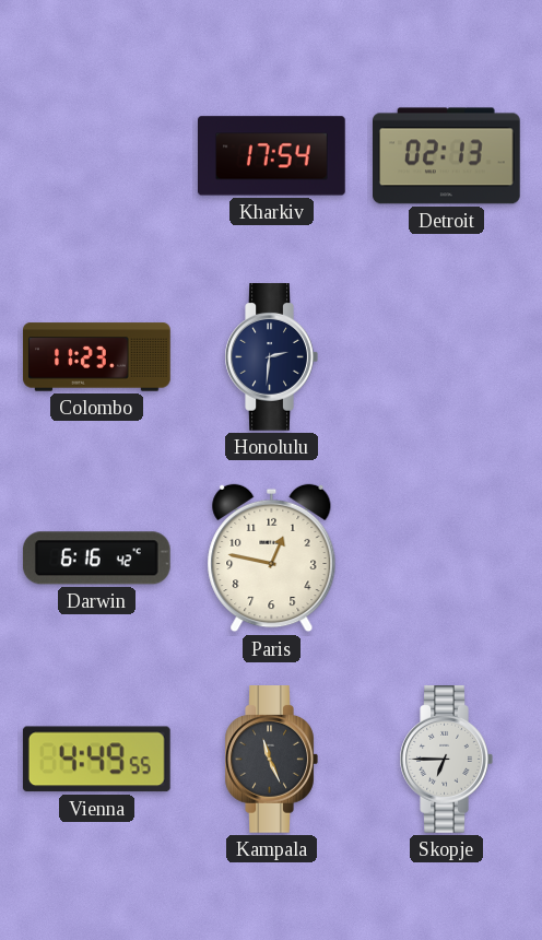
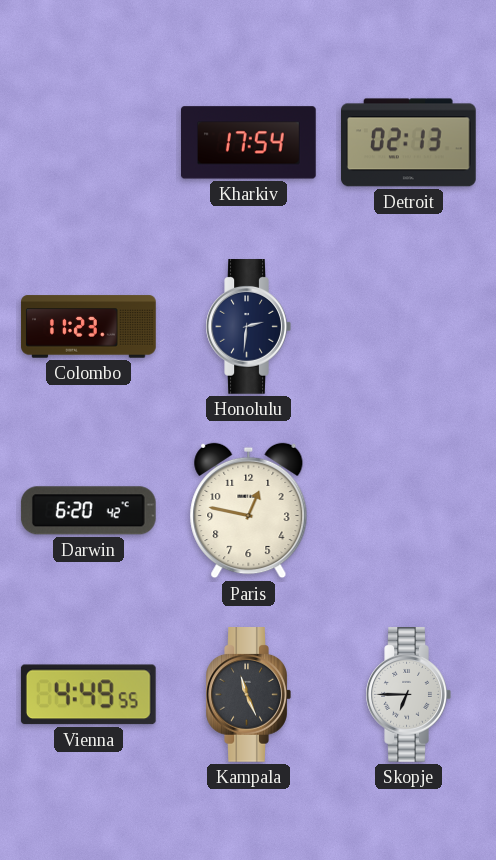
Darwin: 6:16 -> 6:20
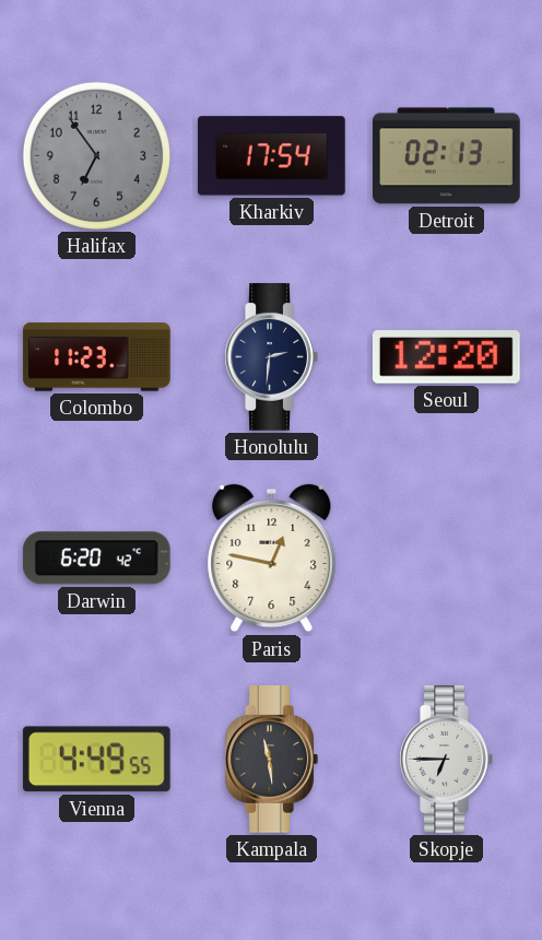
Halifax: none -> 6:54
Seoul: none -> 12:20
Kampala: 11:26 -> 11:29
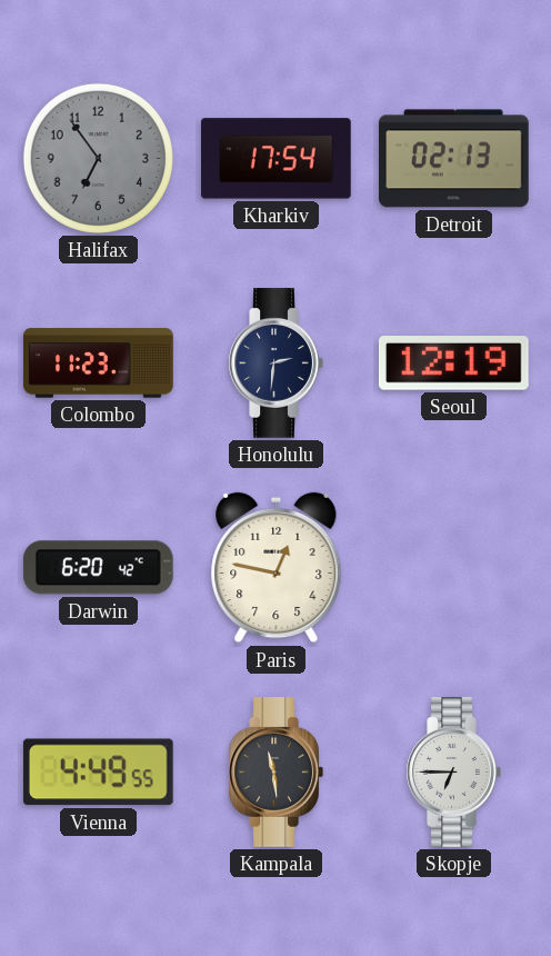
Seoul: 12:20 -> 12:19
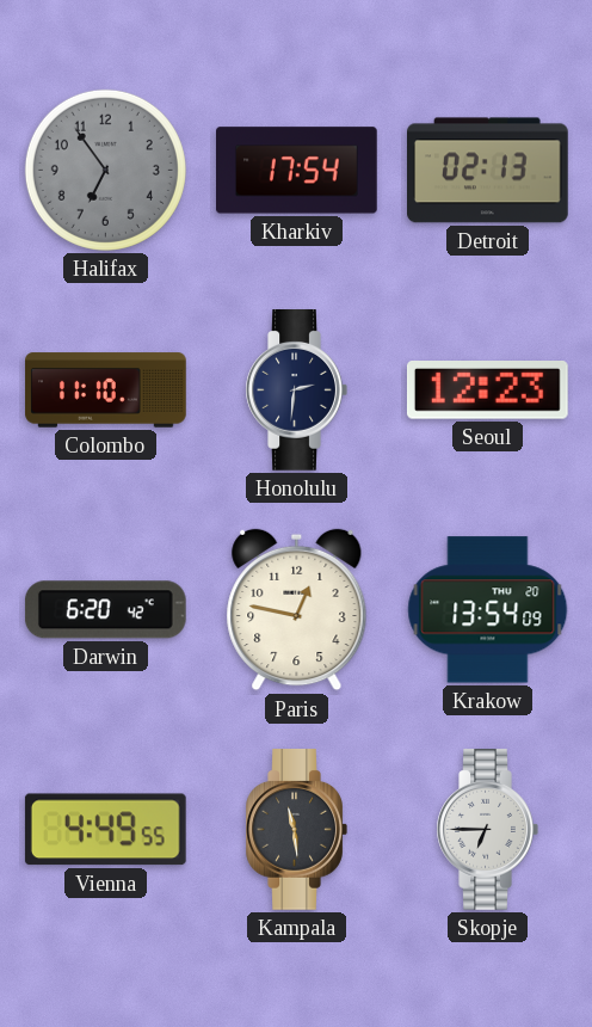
Colombo: 11:23 -> 11:10
Seoul: 12:19 -> 12:23
Krakow: none -> 13:54
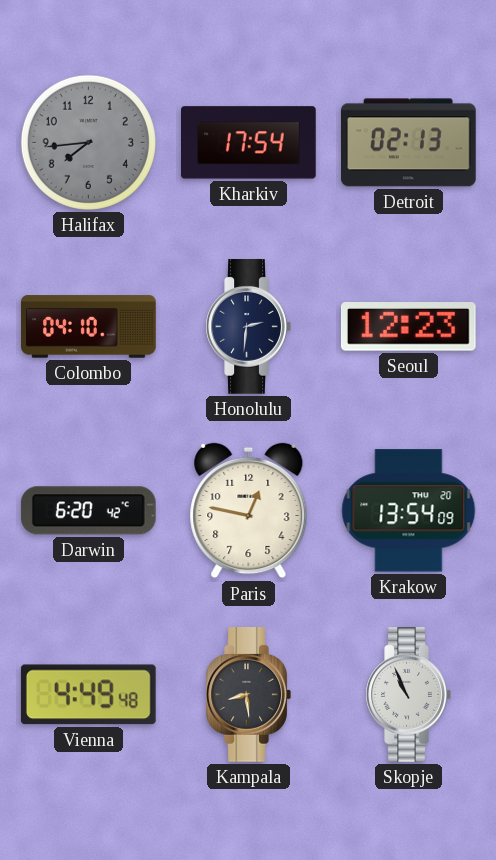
Halifax: 6:54 -> 7:44
Colombo: 11:10 -> 04:10
Vienna: 4:49:55 -> 4:49:48
Kampala: 11:29 -> 8:29
Skopje: 6:45 -> 10:56
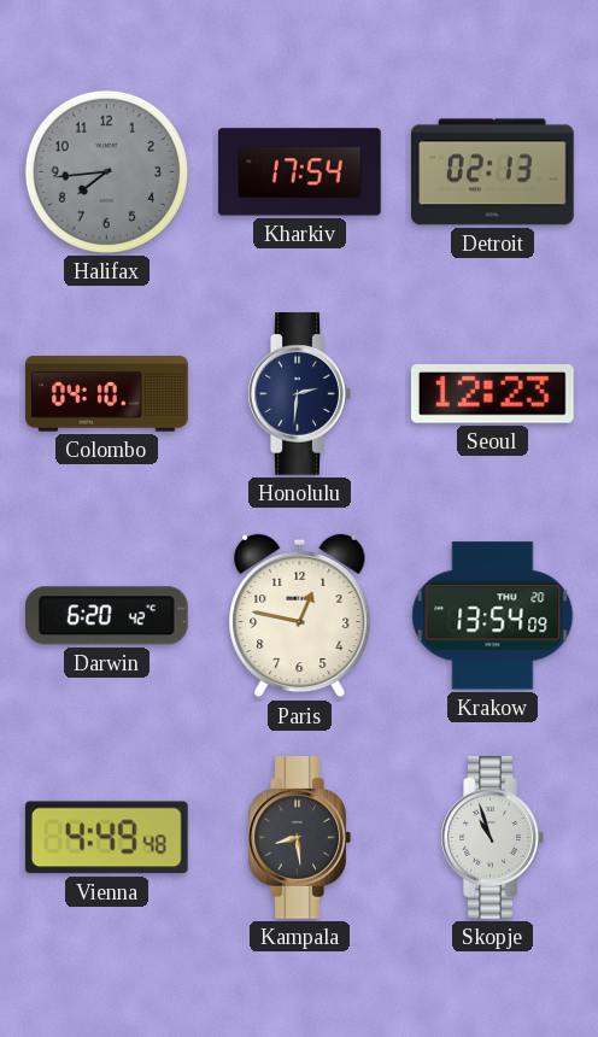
Skopje: 10:56 -> 10:57
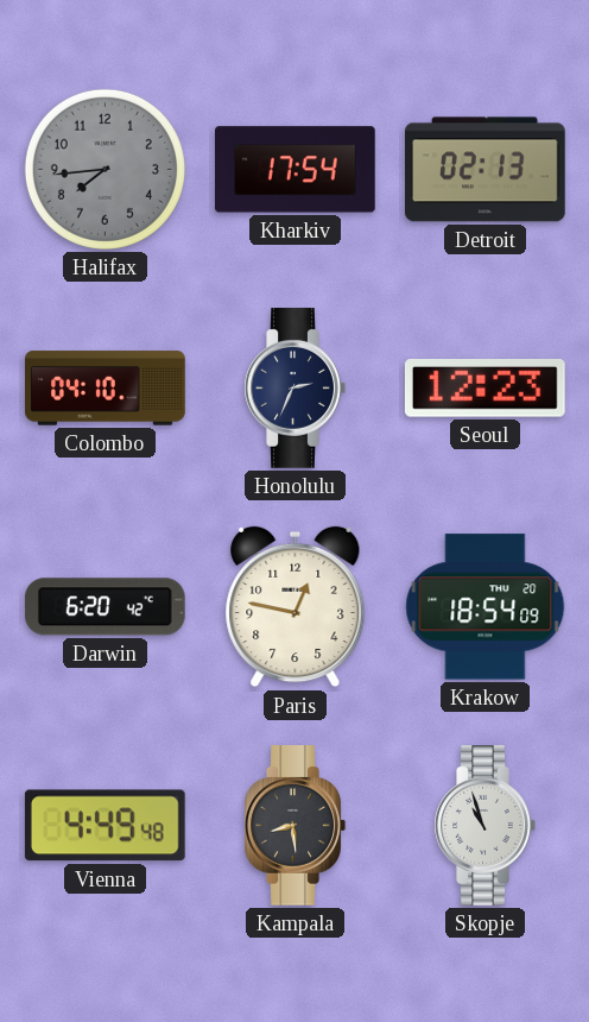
Honolulu: 2:31 -> 2:34
Krakow: 13:54 -> 18:54
